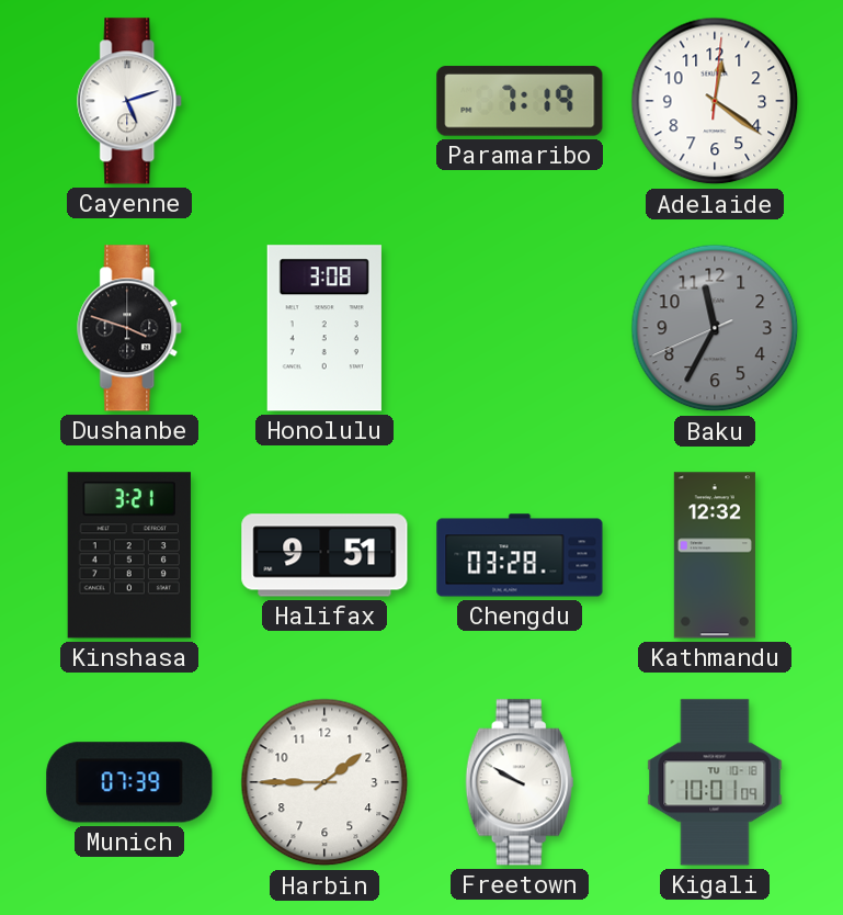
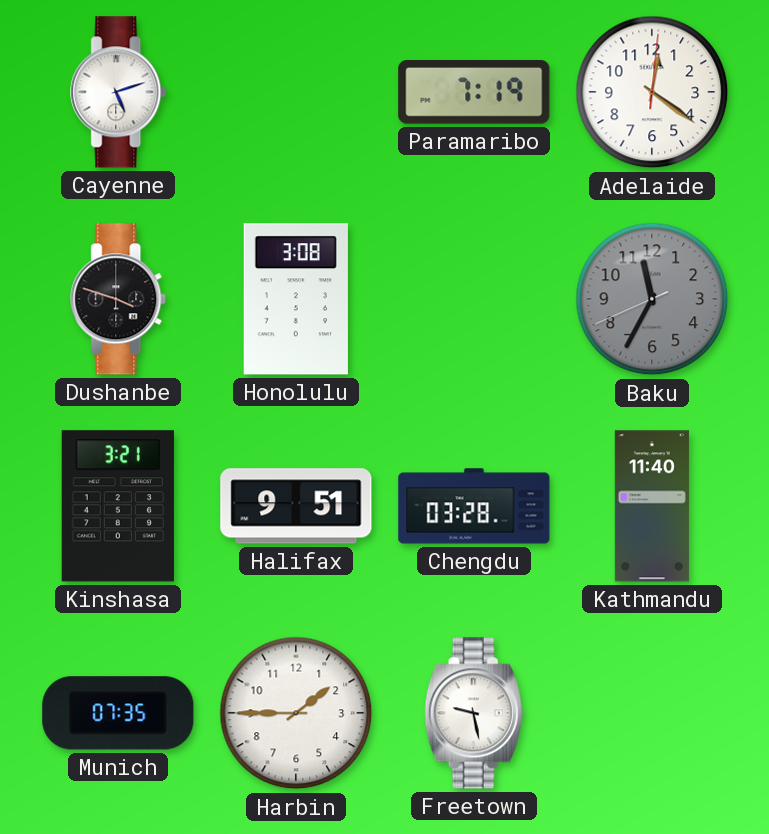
Kathmandu: 12:32 -> 11:40
Munich: 07:39 -> 07:35
Freetown: 9:50 -> 9:28
Kigali: 10:01 -> none
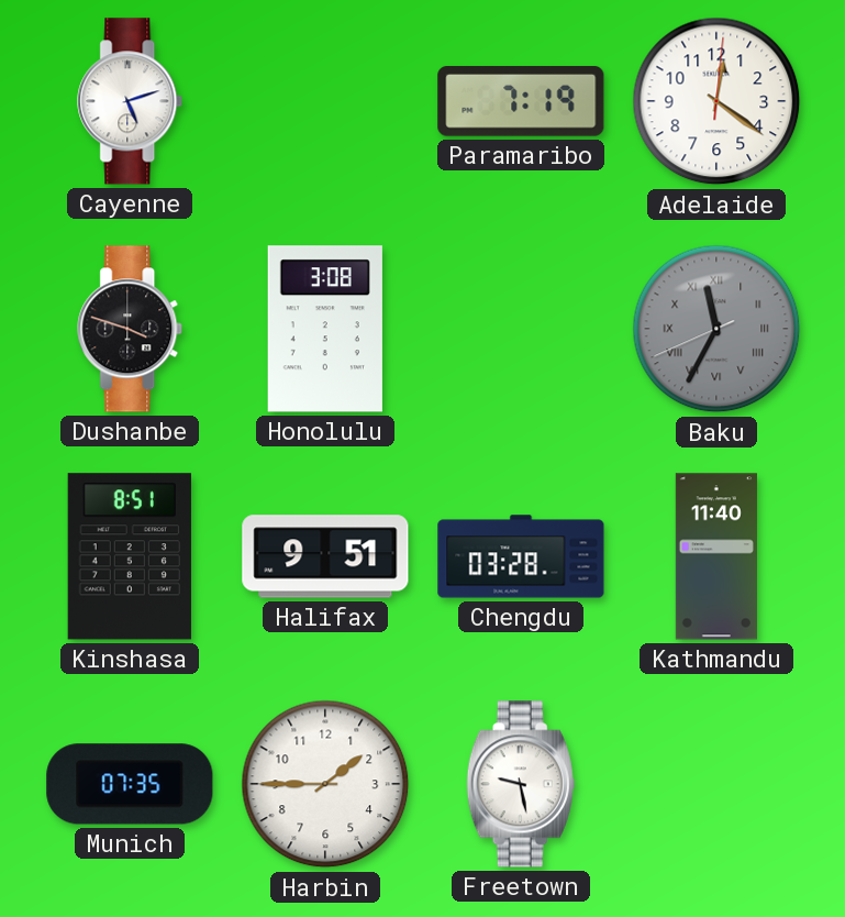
Baku numerals: Arabic -> Roman
Kinshasa: 3:21 -> 8:51
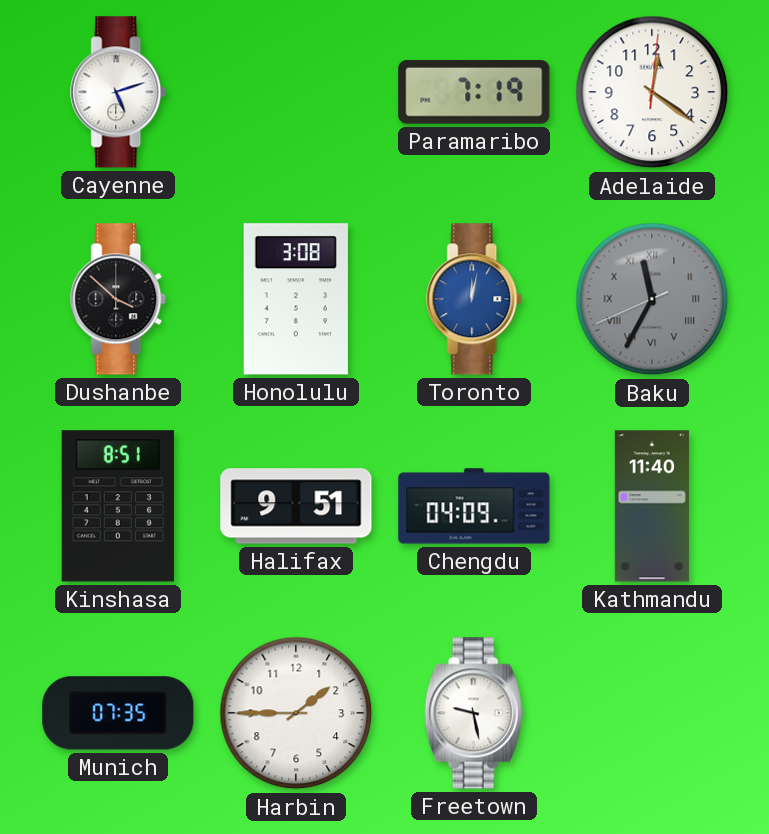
Dushanbe: 3:48 -> 3:52
Toronto: none -> 12:02
Chengdu: 03:28 -> 04:09
